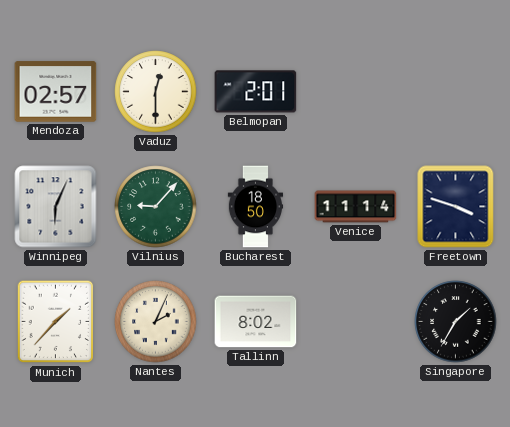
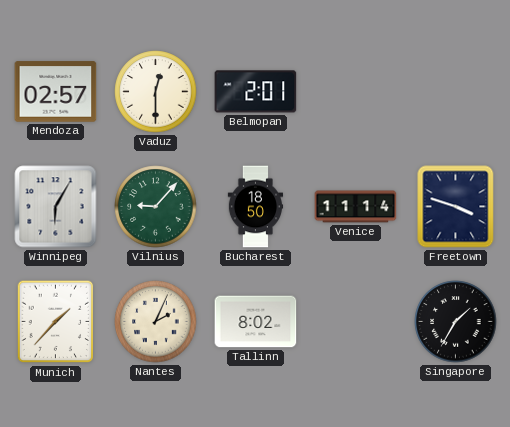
Winnipeg: 6:04 -> 6:05
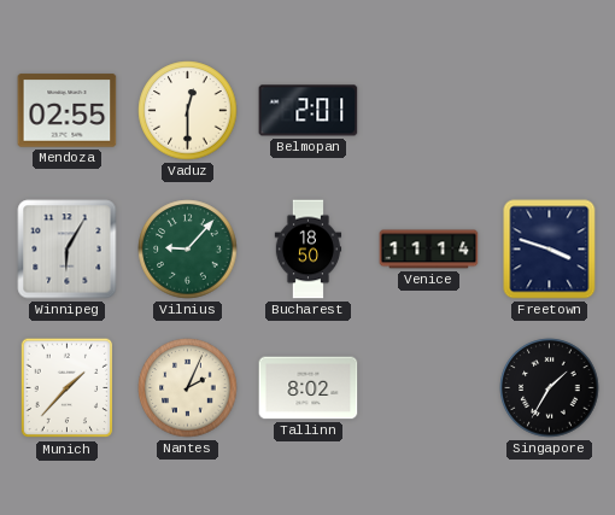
Mendoza: 02:57 -> 02:55
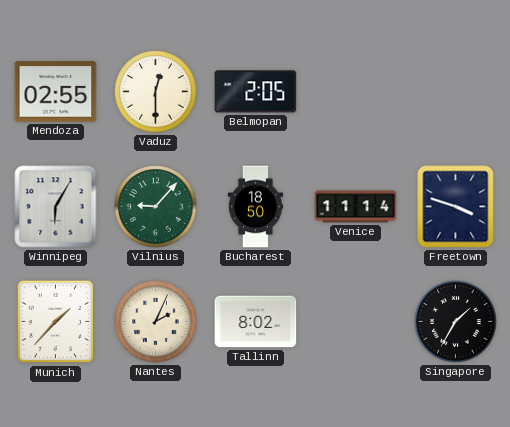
Belmopan: 2:01 -> 2:05
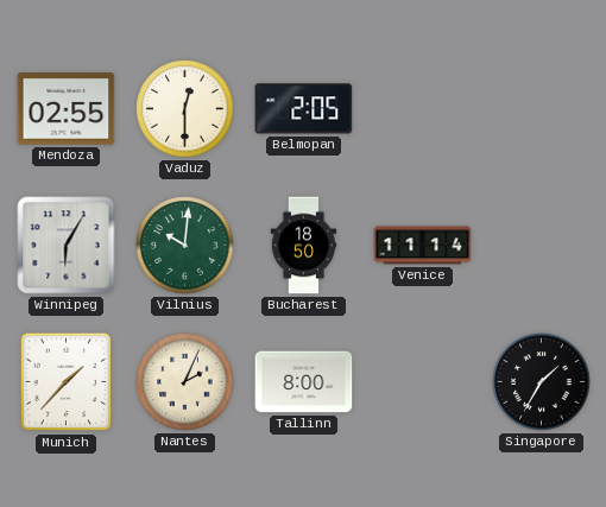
Vilnius: 9:07 -> 10:01
Freetown: 3:48 -> none
Tallinn: 8:02 -> 8:00
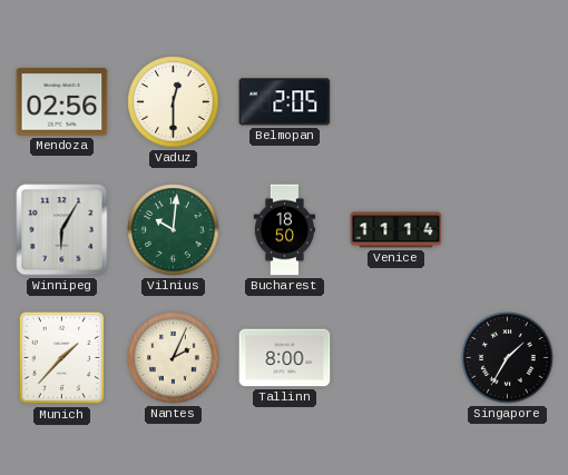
Mendoza: 02:55 -> 02:56
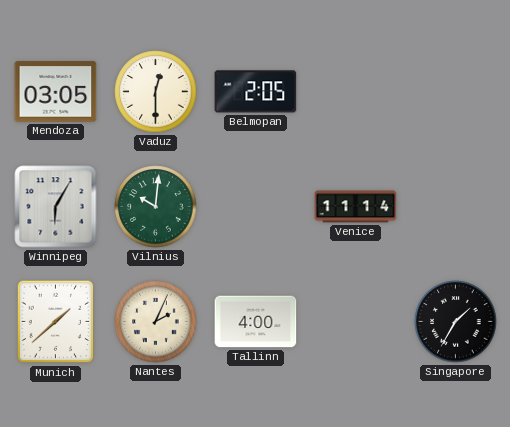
Mendoza: 02:56 -> 03:05
Bucharest: 18:50 -> none
Munich: 1:37 -> 1:38
Tallinn: 8:00 -> 4:00
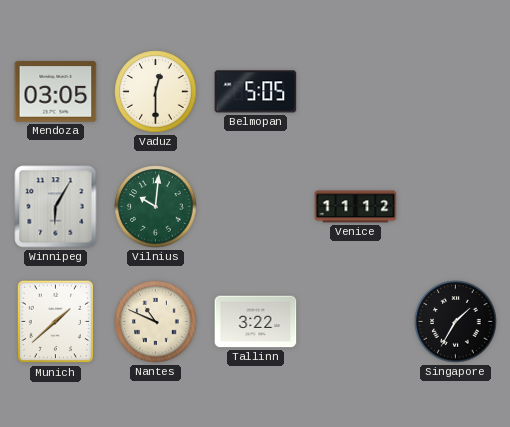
Belmopan: 2:05 -> 5:05
Venice: 11:14 -> 11:12
Nantes: 2:04 -> 10:49
Tallinn: 4:00 -> 3:22
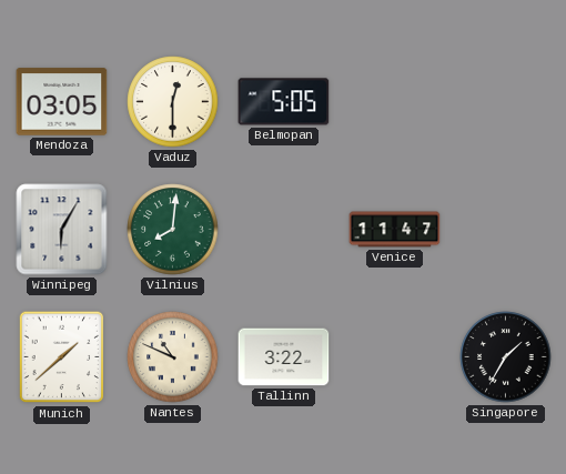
Vilnius: 10:01 -> 8:01
Venice: 11:12 -> 11:47
